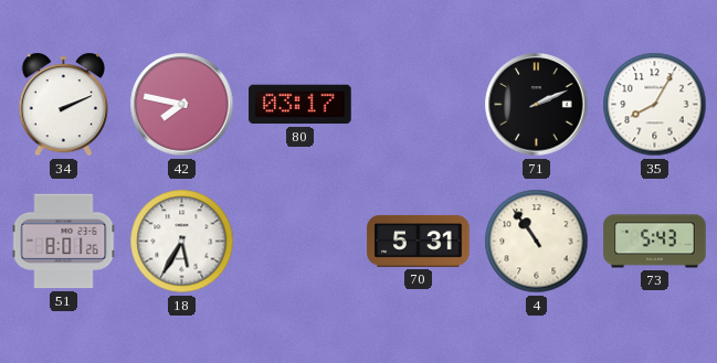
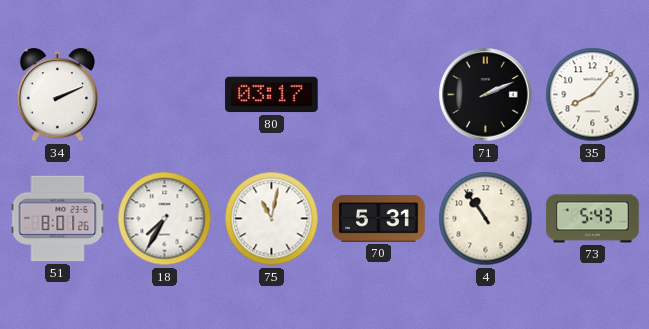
42: 7:47 -> none
35: 8:05 -> 8:07
18: 5:35 -> 7:35
75: none -> 11:02
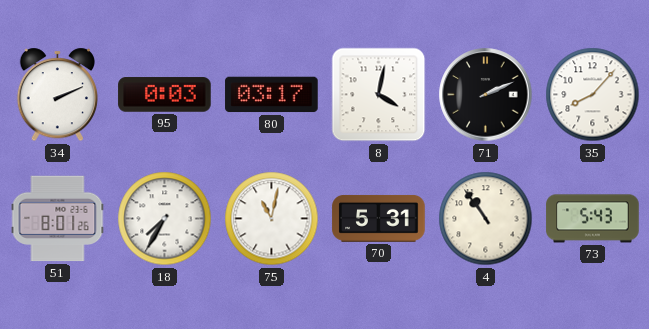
95: none -> 0:03
8: none -> 4:02
